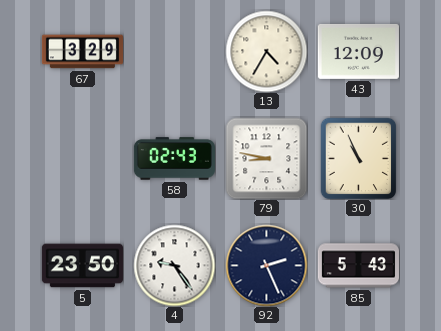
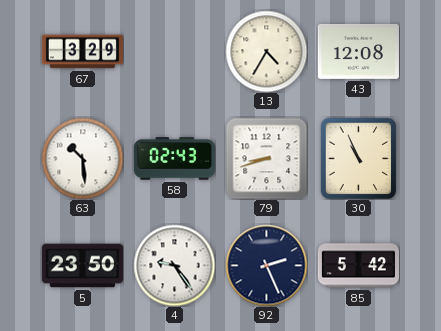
43: 12:09 -> 12:08
63: none -> 10:29
79: 8:47 -> 8:42
85: 5:43 -> 5:42
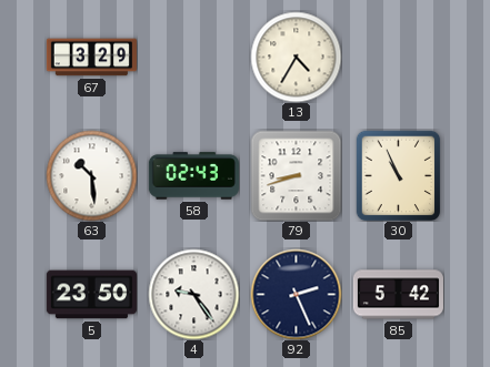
43: 12:08 -> none
